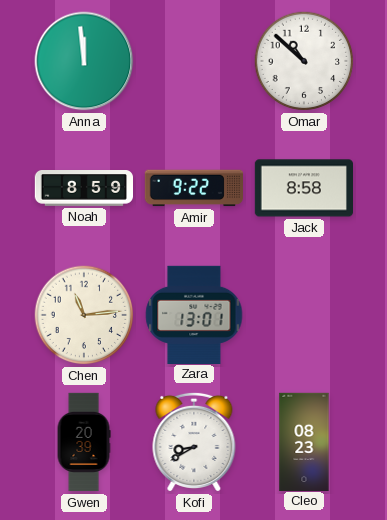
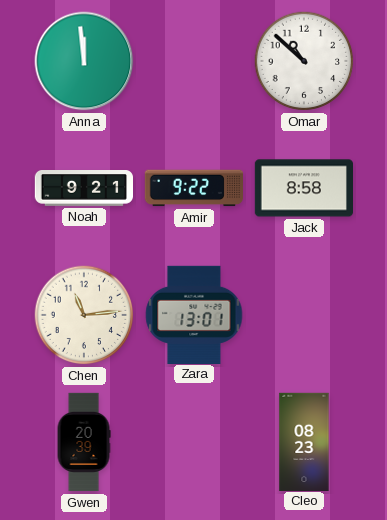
Noah: 8:59 -> 9:21
Kofi: 8:40 -> none
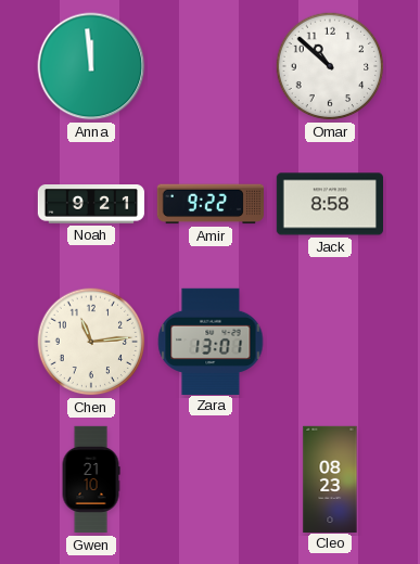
Gwen: 20:39 -> 21:10
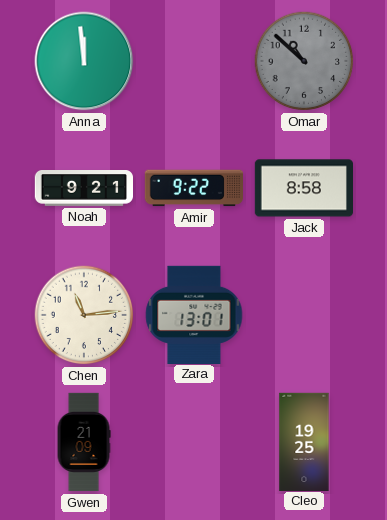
Omar dial: white -> grey
Gwen: 21:10 -> 21:09
Cleo: 08:23 -> 19:25
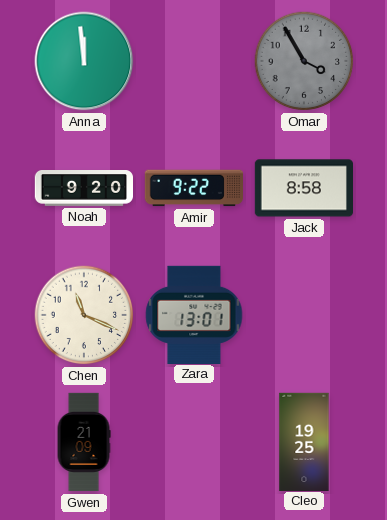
Omar: 10:52 -> 3:55
Noah: 9:21 -> 9:20
Chen: 11:14 -> 11:19
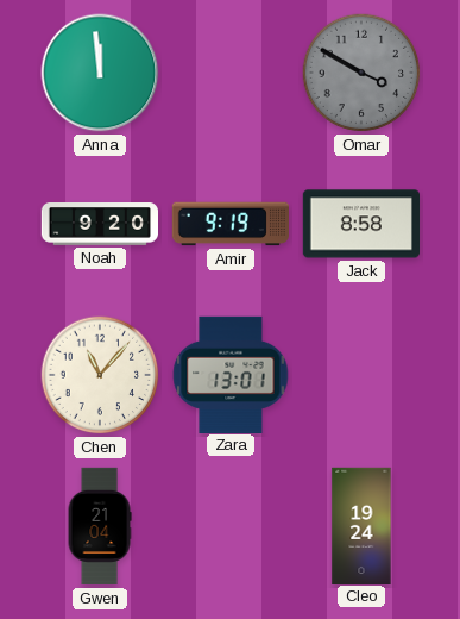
Omar: 3:55 -> 3:50
Amir: 9:22 -> 9:19
Chen: 11:19 -> 11:07
Gwen: 21:09 -> 21:04
Cleo: 19:25 -> 19:24
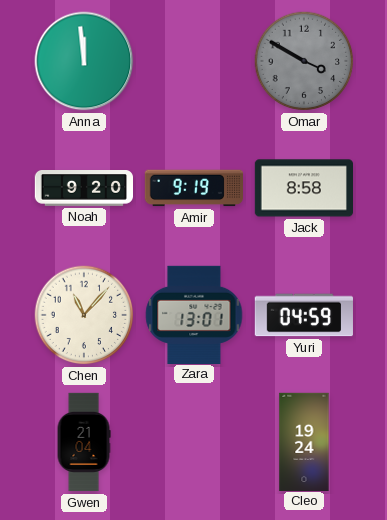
Yuri: none -> 04:59
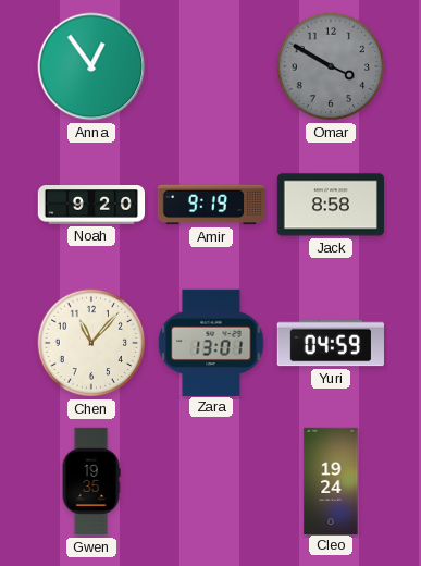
Anna: 11:59 -> 12:54
Gwen: 21:04 -> 19:35
